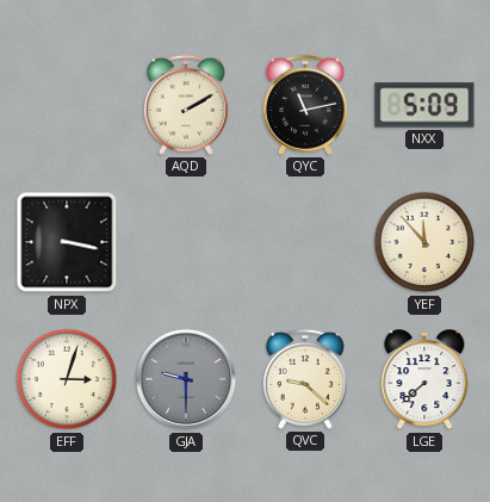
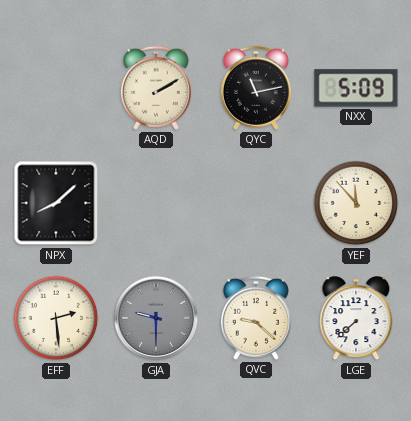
NPX: 3:17 -> 8:08
EFF: 3:03 -> 2:29
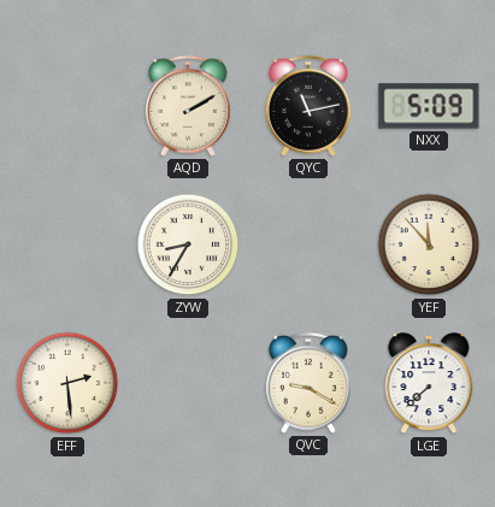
NPX: 8:08 -> none
ZYW: none -> 8:35
GJA: 9:30 -> none
QVC: 9:22 -> 9:20
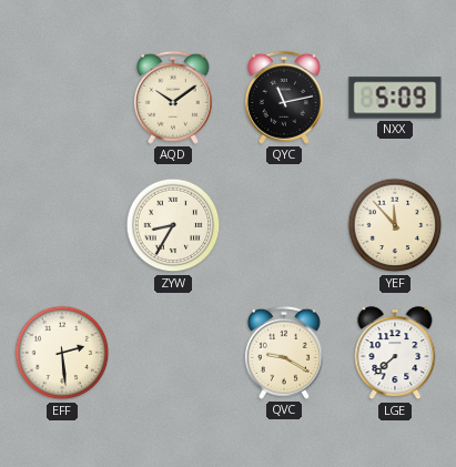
AQD: 2:10 -> 10:09
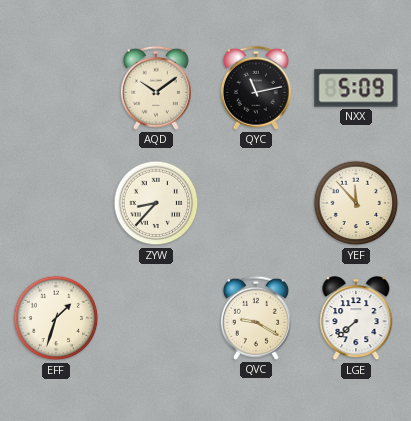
ZYW: 8:35 -> 8:37
EFF: 2:29 -> 1:33
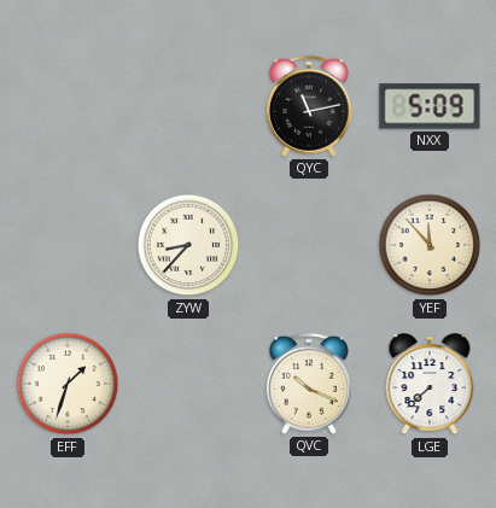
AQD: 10:09 -> none
QVC: 9:20 -> 10:19
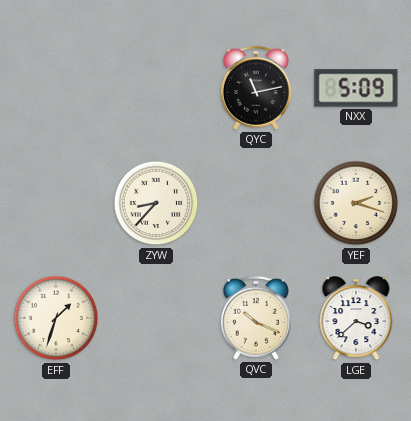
YEF: 11:53 -> 2:18
LGE: 7:38 -> 3:38
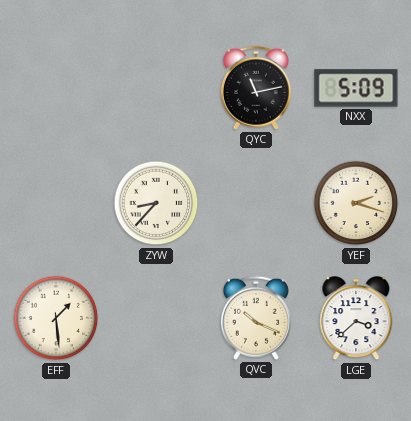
EFF: 1:33 -> 1:29
